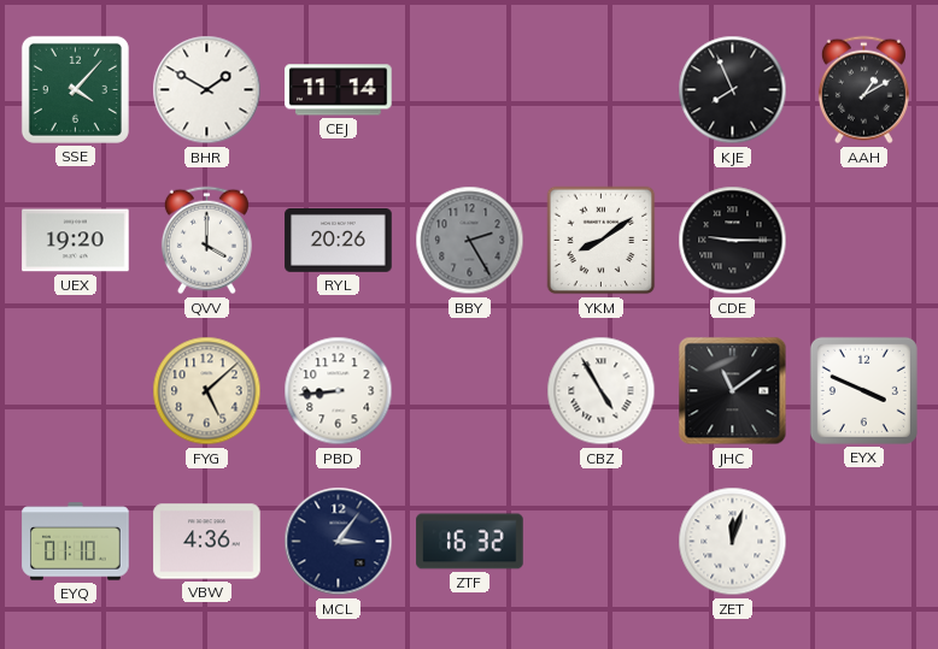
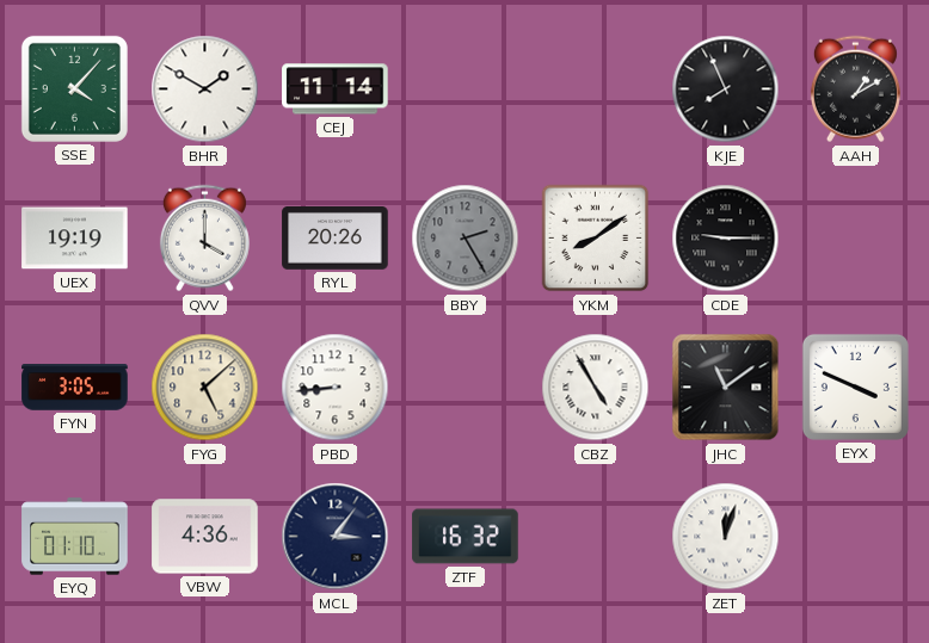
UEX: 19:20 -> 19:19
FYN: none -> 3:05
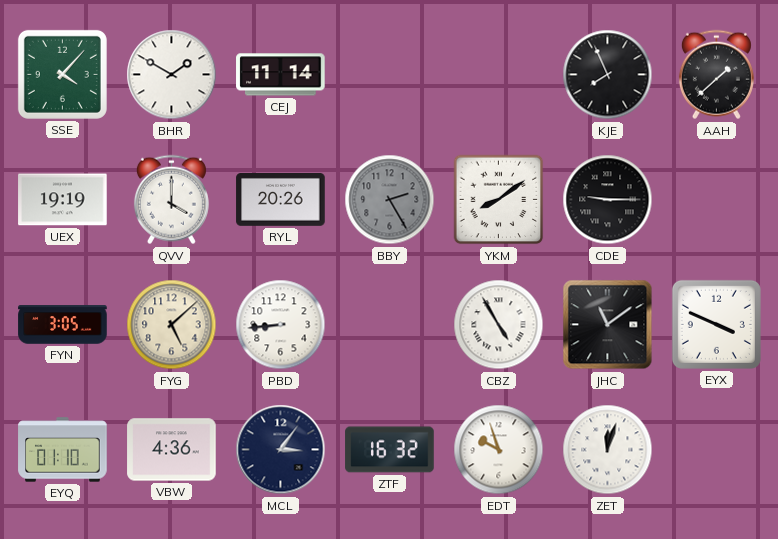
AAH: 1:10 -> 1:38
EDT: none -> 9:57
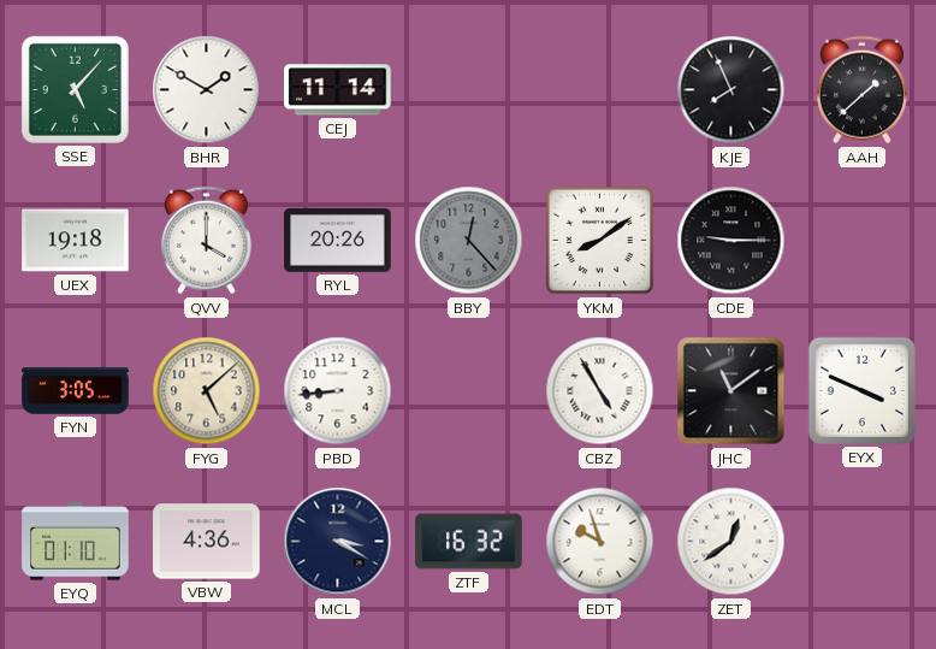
SSE: 4:07 -> 5:07
UEX: 19:19 -> 19:18
BBY: 2:25 -> 12:23
MCL: 3:06 -> 3:20
ZET: 12:03 -> 12:39
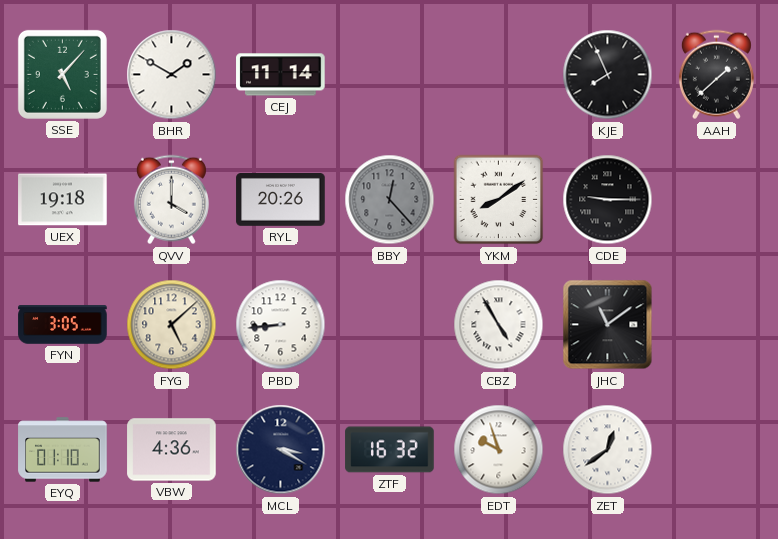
EYX: 3:49 -> none
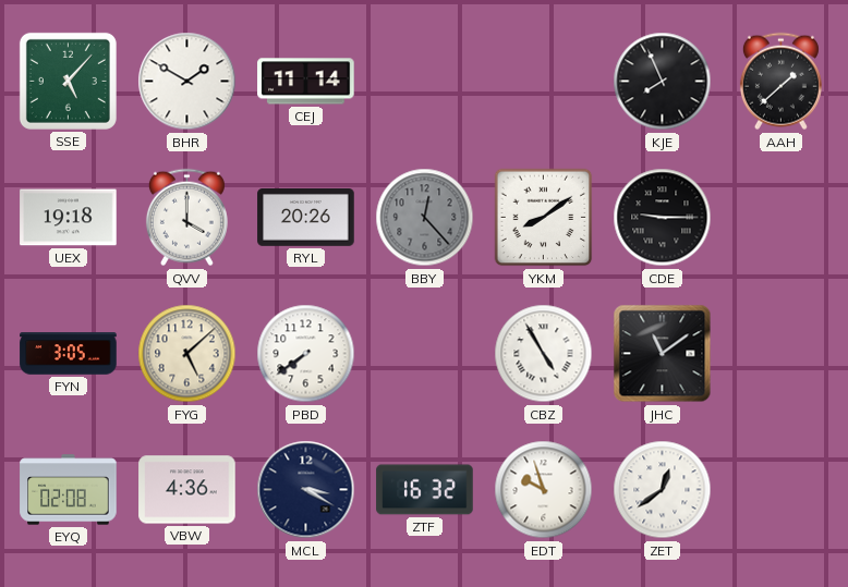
PBD: 8:44 -> 7:39
EYQ: 01:10 -> 02:08
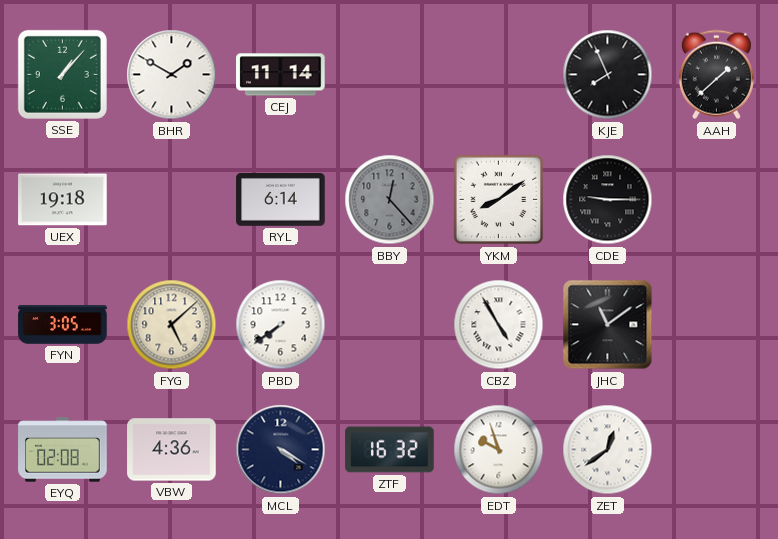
SSE: 5:07 -> 1:07
QVV: 4:00 -> none
RYL: 20:26 -> 6:14
MCL: 3:20 -> 4:20
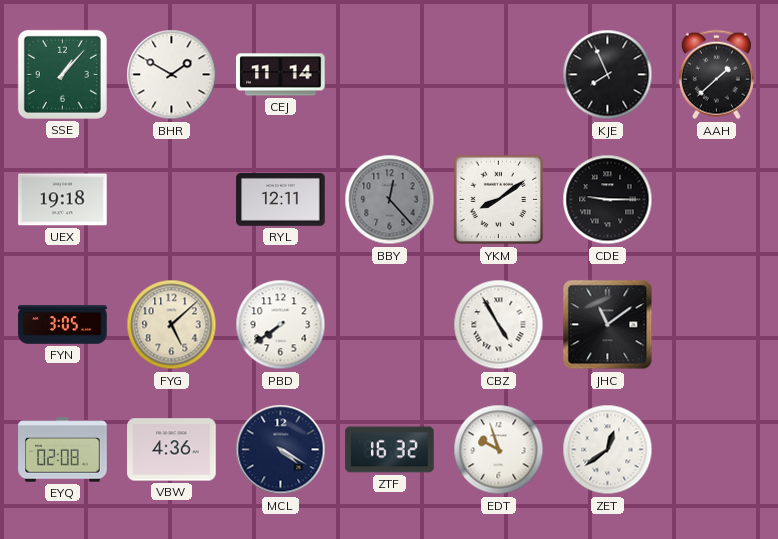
RYL: 6:14 -> 12:11
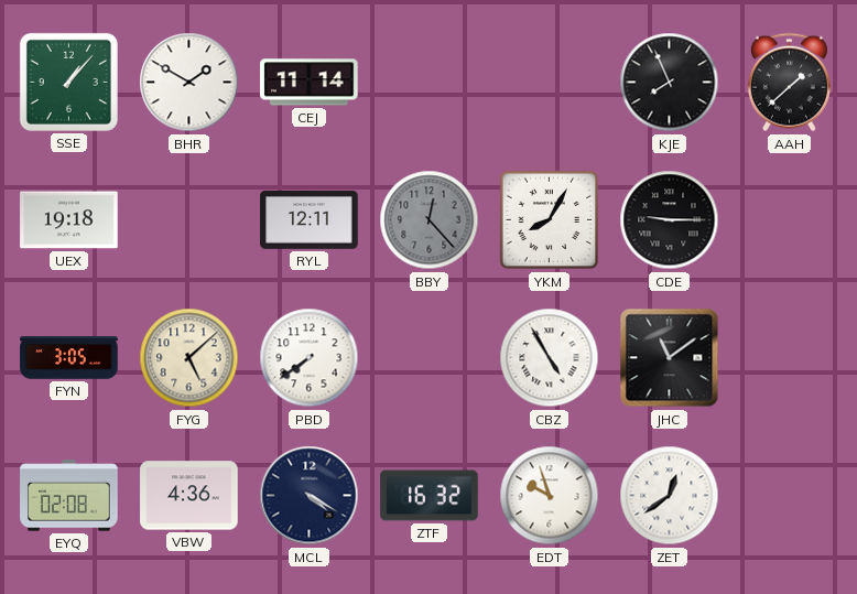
YKM: 8:09 -> 8:05
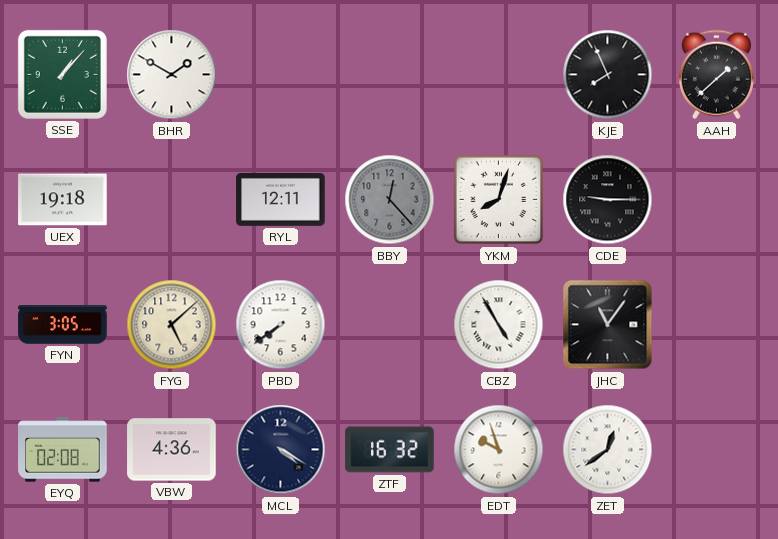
CEJ: 11:14 -> none
YKM: 8:05 -> 8:03
JHC: 11:09 -> 11:06
